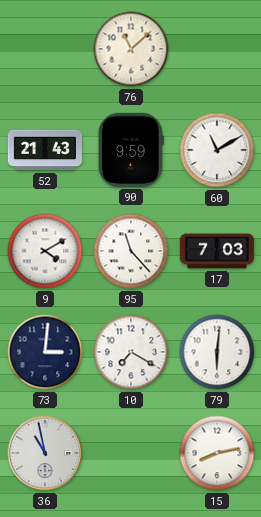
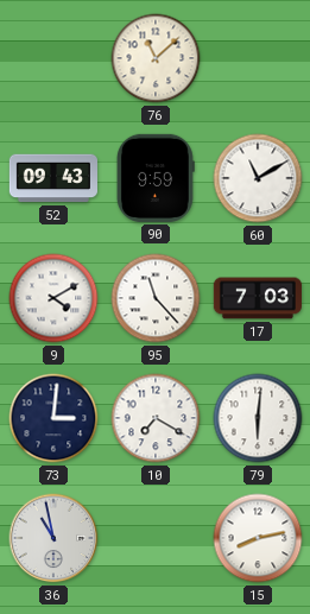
52: 21:43 -> 09:43
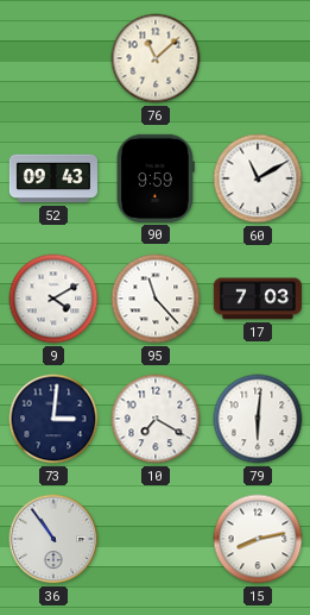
36: 10:58 -> 10:54
